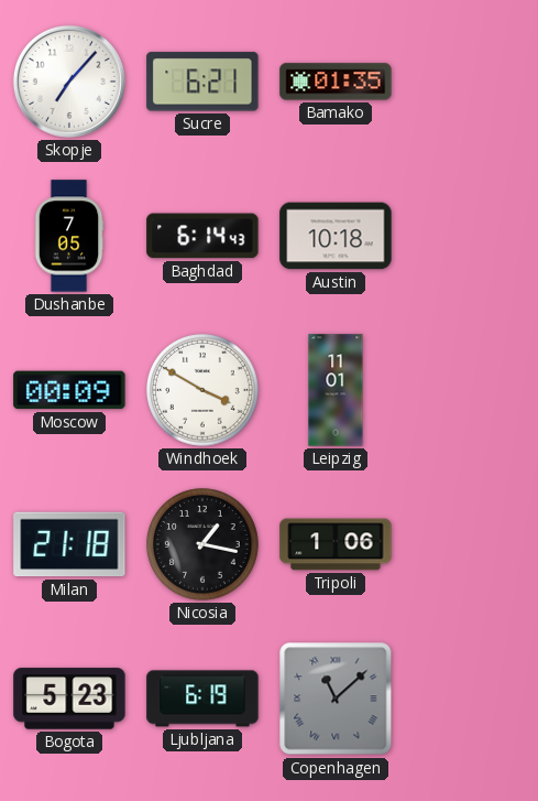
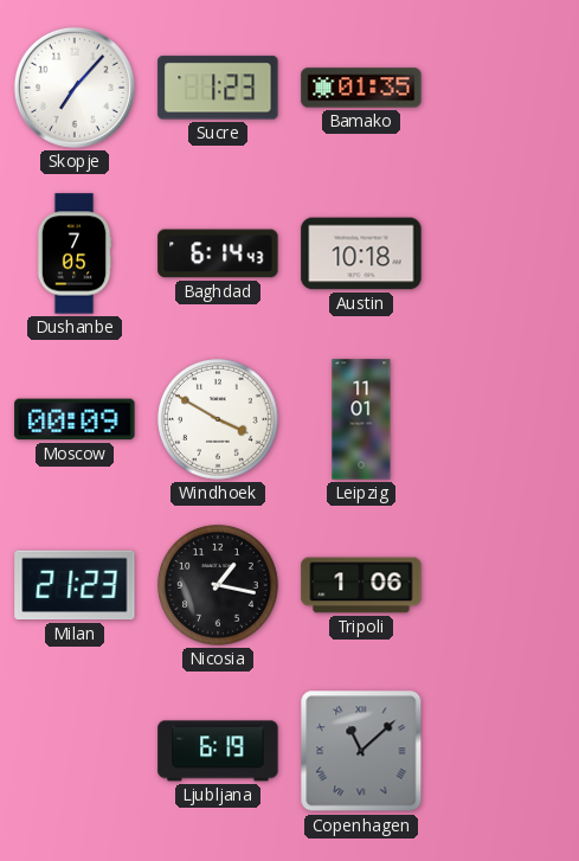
Sucre: 6:21 -> 1:23
Milan: 21:18 -> 21:23
Bogota: 5:23 -> none
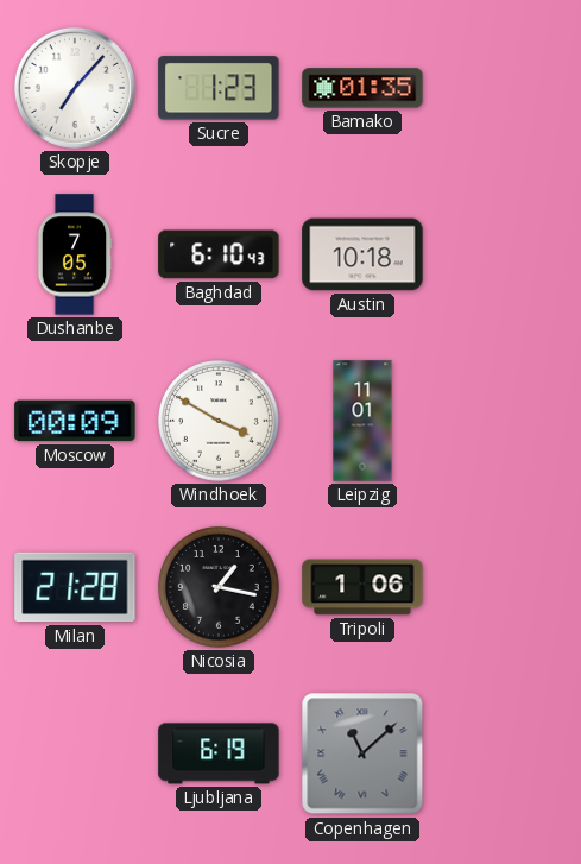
Baghdad: 6:14 -> 6:10
Milan: 21:23 -> 21:28
